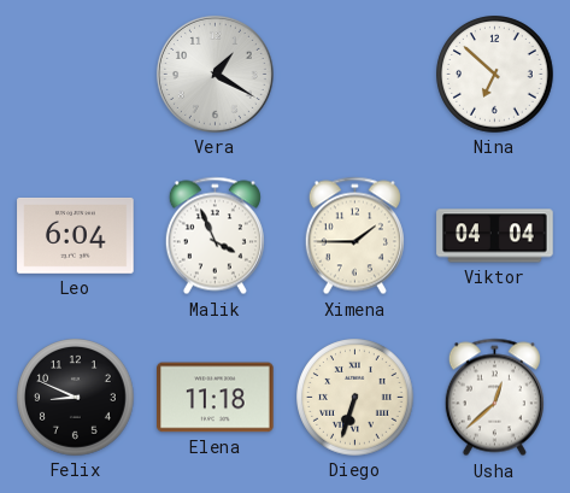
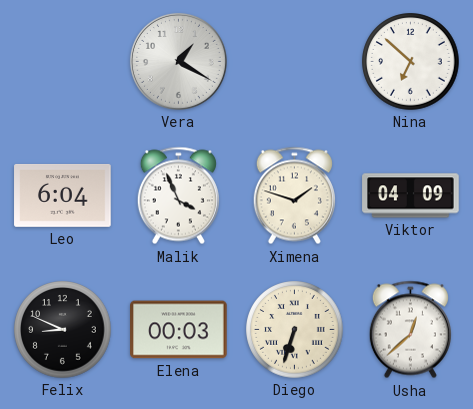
Ximena: 1:45 -> 1:48
Viktor: 04:04 -> 04:09
Elena: 11:18 -> 00:03
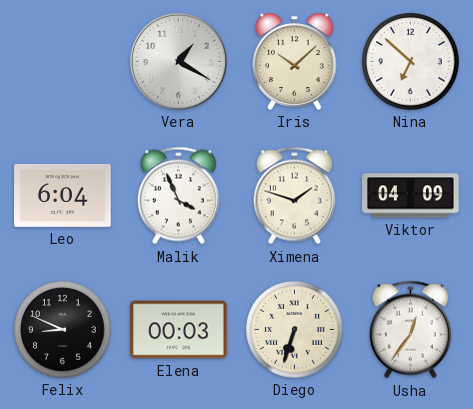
Iris: none -> 10:08
Usha: 12:38 -> 12:36
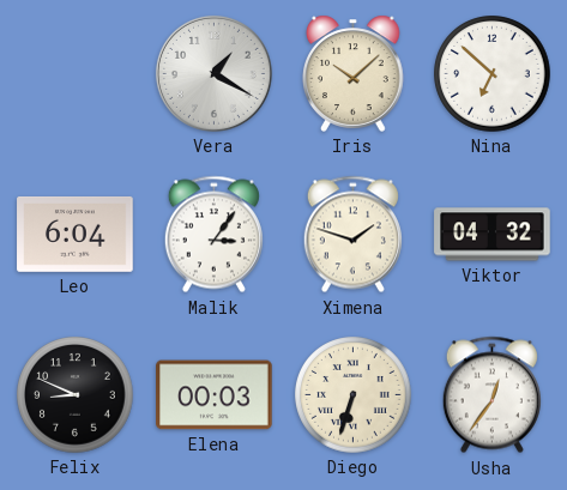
Malik: 3:56 -> 3:06
Viktor: 04:09 -> 04:32
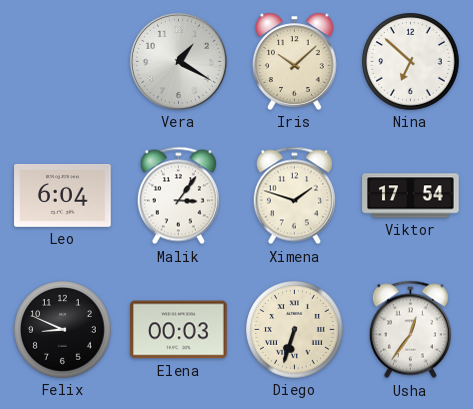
Viktor: 04:32 -> 17:54
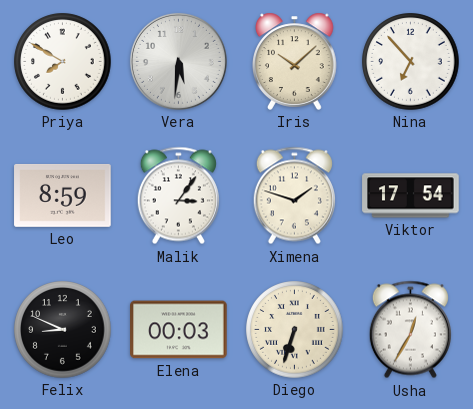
Priya: none -> 7:50
Vera: 1:20 -> 5:31
Nina: 6:52 -> 6:53
Leo: 6:04 -> 8:59
Usha: 12:36 -> 12:35
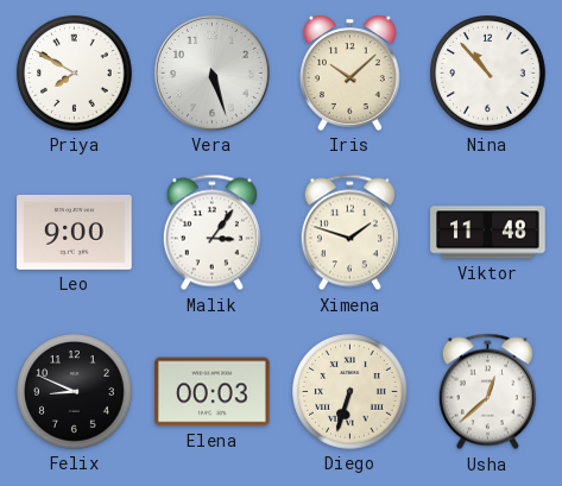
Vera: 5:31 -> 5:27
Nina: 6:53 -> 10:53
Leo: 8:59 -> 9:00
Viktor: 17:54 -> 11:48
Usha: 12:35 -> 12:38
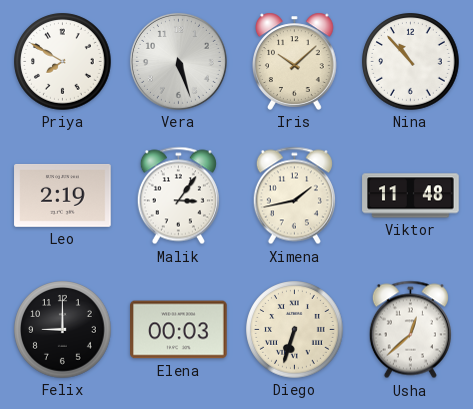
Leo: 9:00 -> 2:19
Ximena: 1:48 -> 1:43
Felix: 8:49 -> 9:00
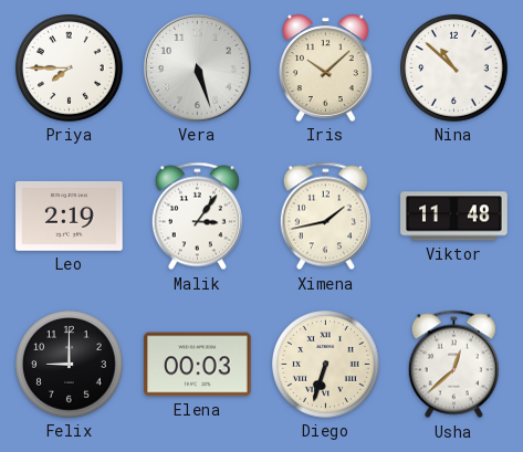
Priya: 7:50 -> 7:45
Nina: 10:53 -> 10:52
